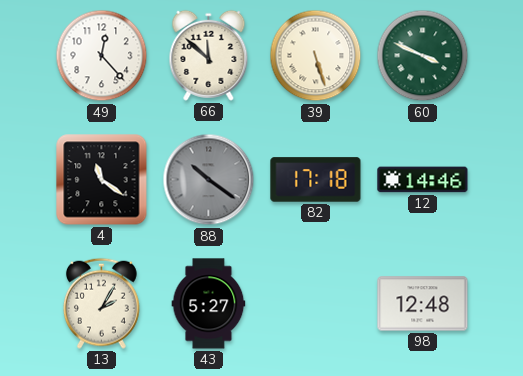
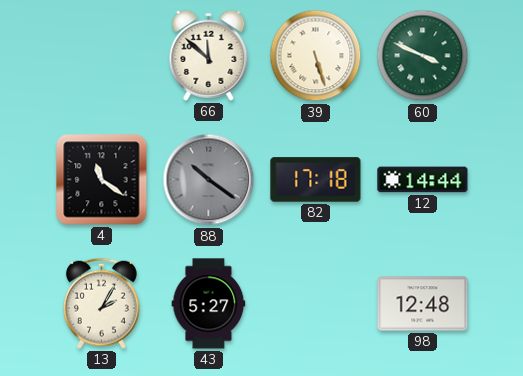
49: 12:23 -> none
12: 14:46 -> 14:44
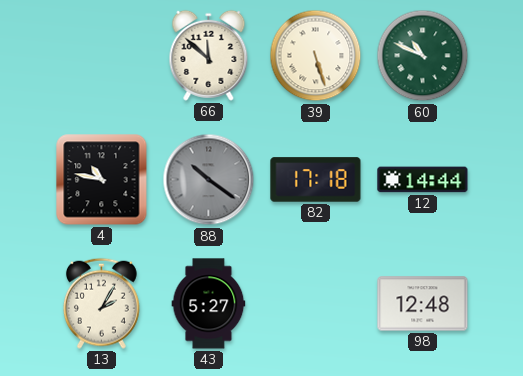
60: 3:49 -> 10:49
4: 11:21 -> 10:47
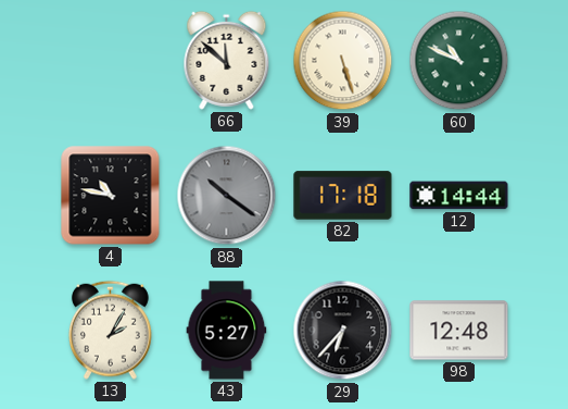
29: none -> 6:37
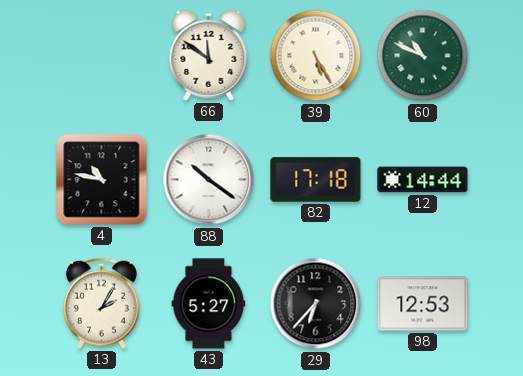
66: 11:52 -> 11:51
39: 5:27 -> 5:25
88 dial: grey -> white
98: 12:48 -> 12:53
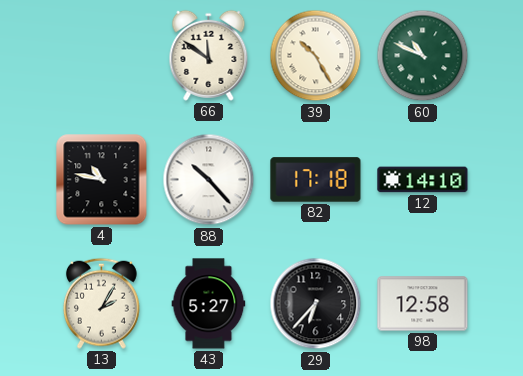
39: 5:25 -> 10:25
88: 10:21 -> 10:23
12: 14:44 -> 14:10
98: 12:53 -> 12:58
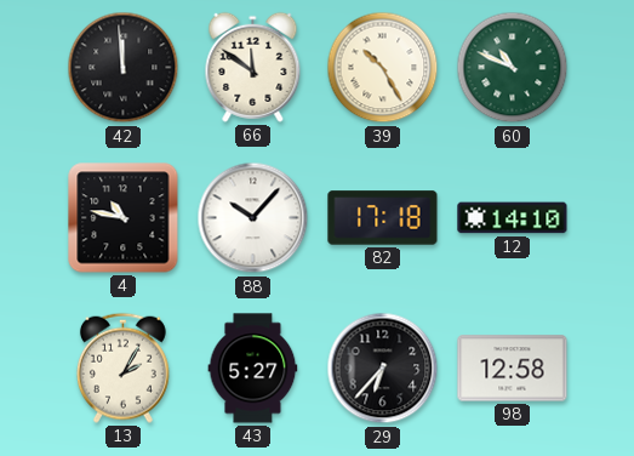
42: none -> 11:59
88: 10:23 -> 10:07
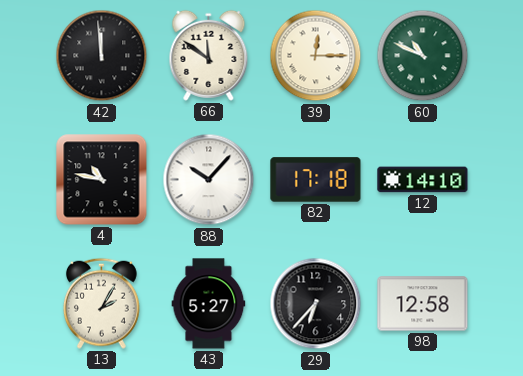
39: 10:25 -> 12:15
